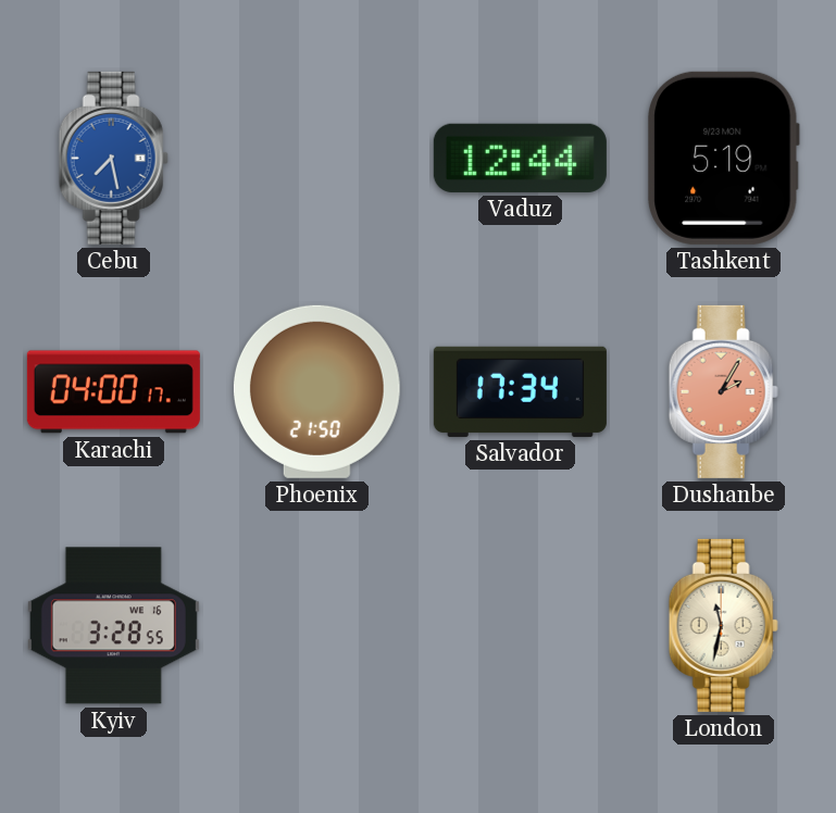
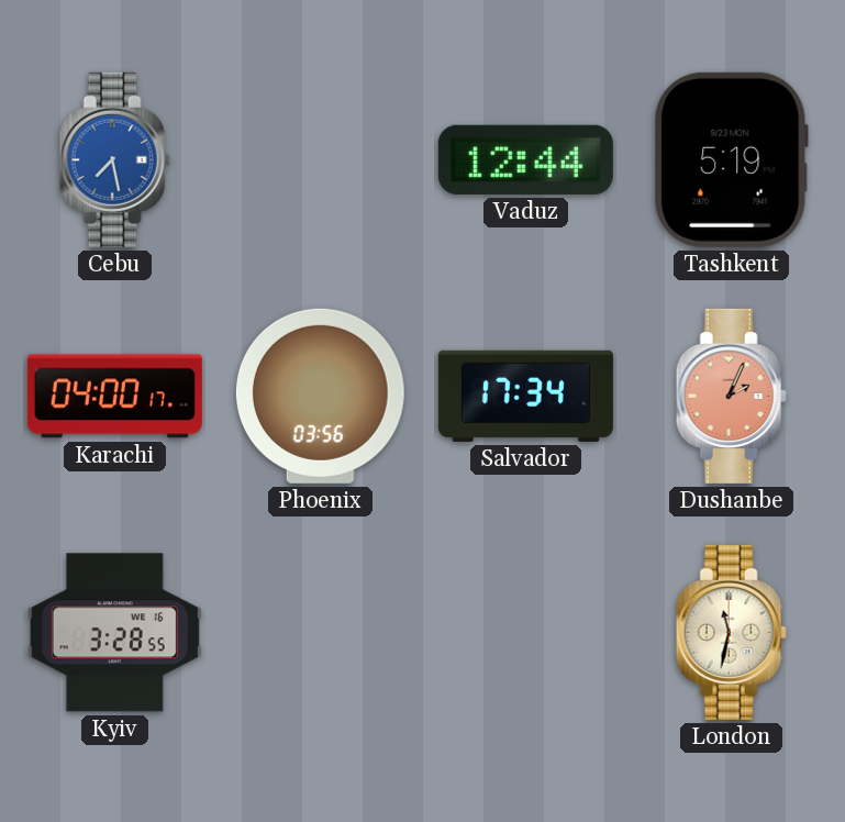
Phoenix: 21:50 -> 03:56
Dushanbe: 2:05 -> 2:04
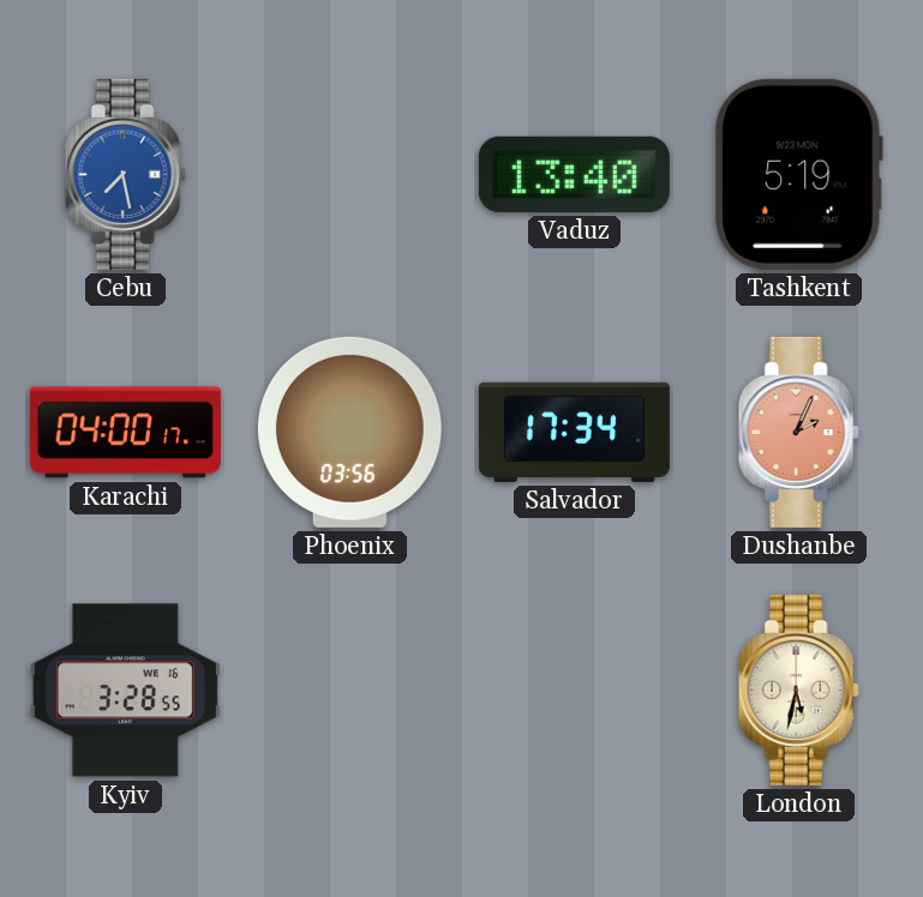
Vaduz: 12:44 -> 13:40
London: 11:32 -> 5:32
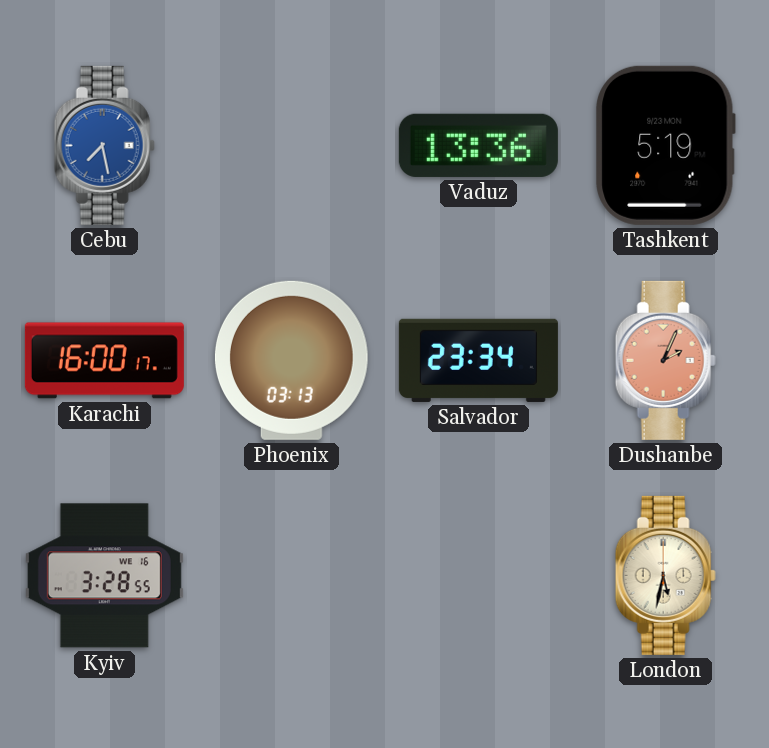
Vaduz: 13:40 -> 13:36
Karachi: 04:00 -> 16:00
Phoenix: 03:56 -> 03:13
Salvador: 17:34 -> 23:34
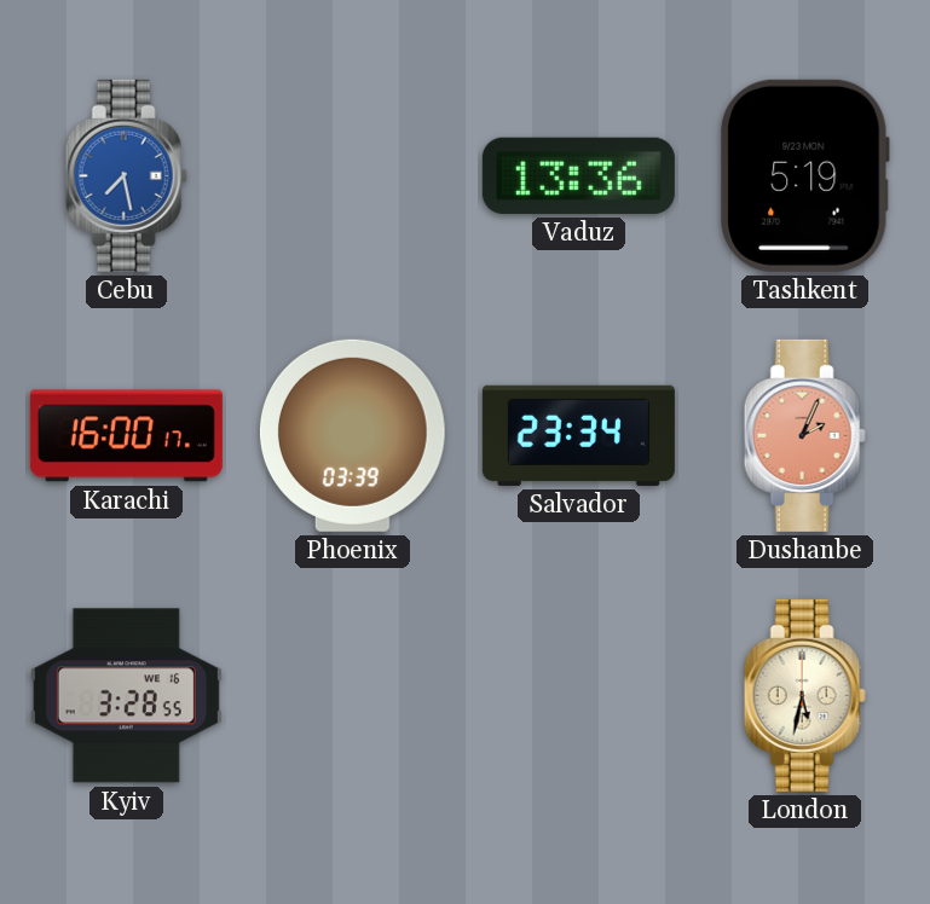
Phoenix: 03:13 -> 03:39
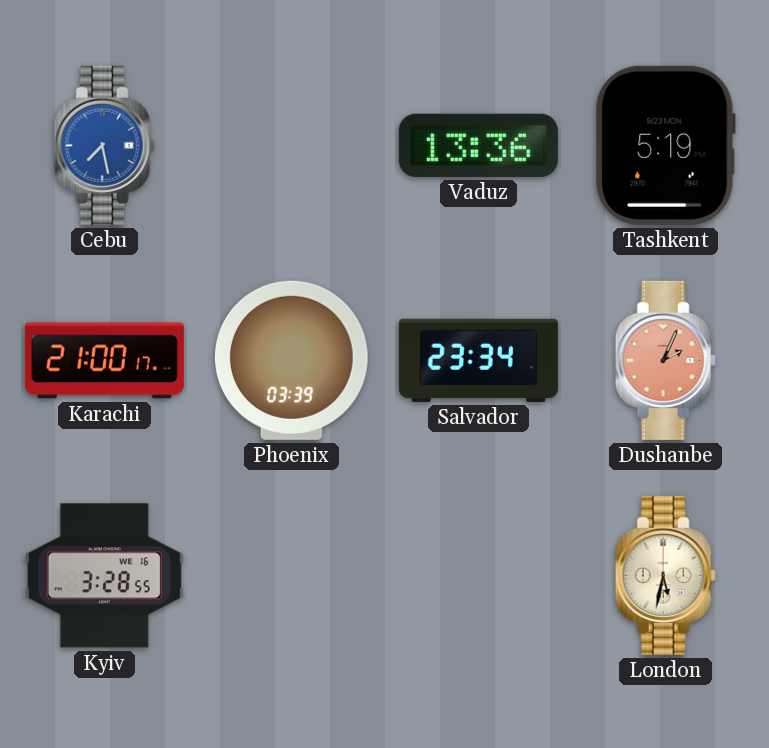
Karachi: 16:00 -> 21:00
